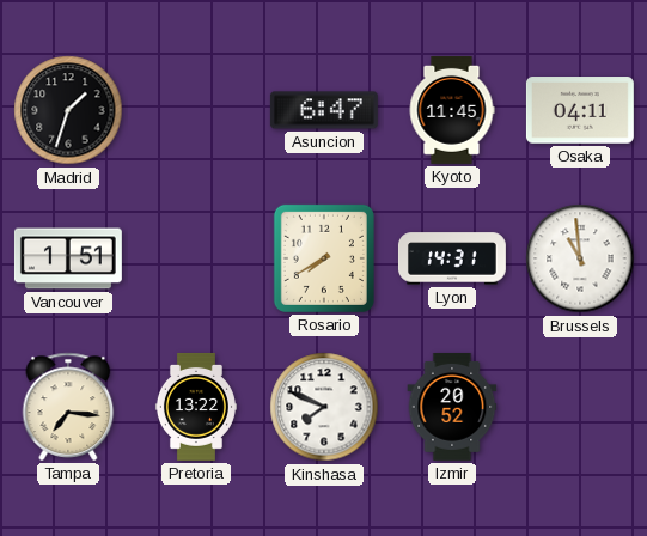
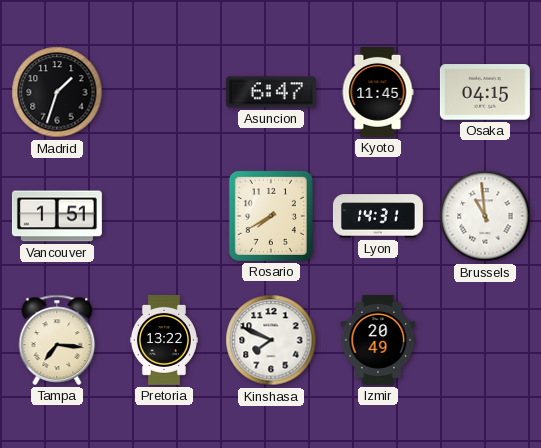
Osaka: 04:11 -> 04:15
Izmir: 20:52 -> 20:49
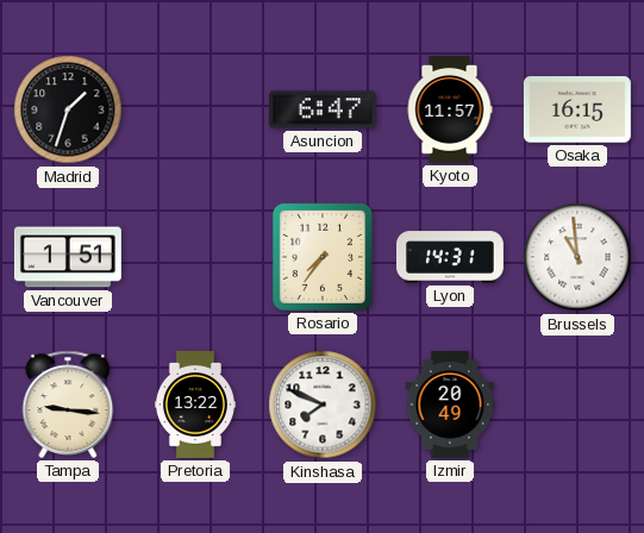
Kyoto: 11:45 -> 11:57
Osaka: 04:15 -> 16:15
Rosario: 7:40 -> 7:36
Tampa: 7:16 -> 9:16
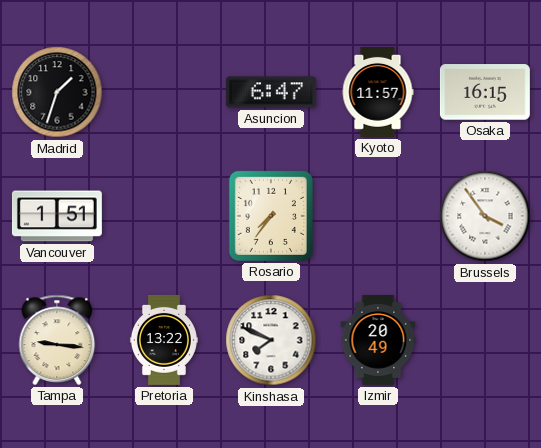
Lyon: 14:31 -> none
Brussels: 10:59 -> 3:54
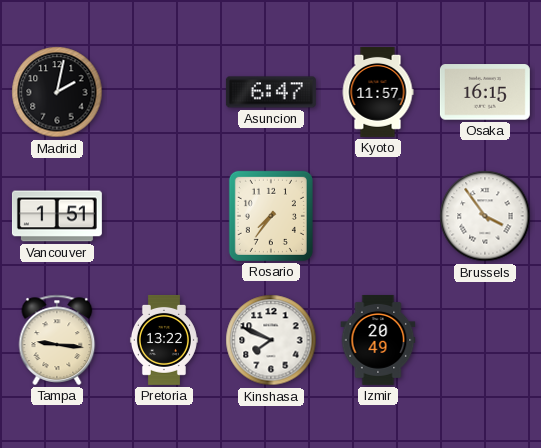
Madrid: 1:33 -> 2:02
